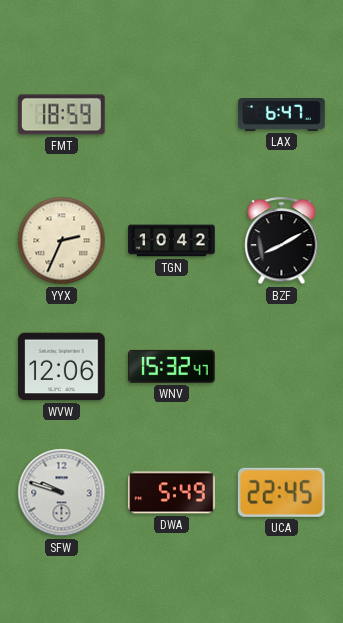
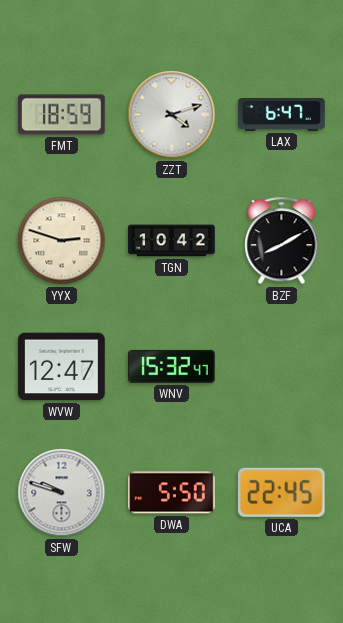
ZZT: none -> 4:12
YYX: 2:34 -> 2:48
WVW: 12:06 -> 12:47
DWA: 5:49 -> 5:50
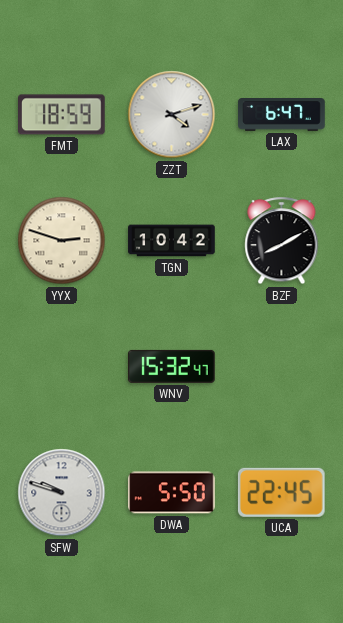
WVW: 12:47 -> none
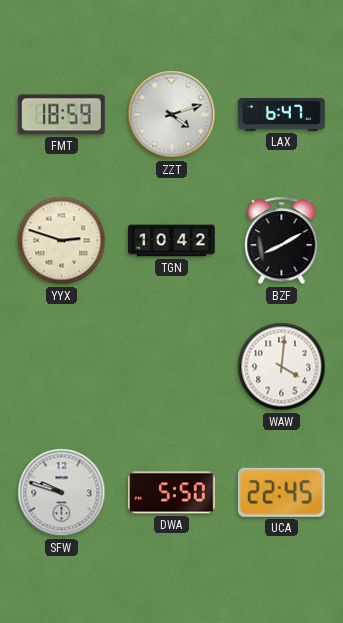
WNV: 15:32 -> none
WAW: none -> 4:01
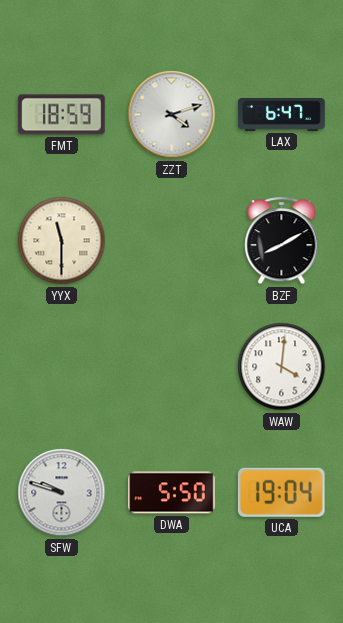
YYX: 2:48 -> 11:30
TGN: 10:42 -> none
UCA: 22:45 -> 19:04
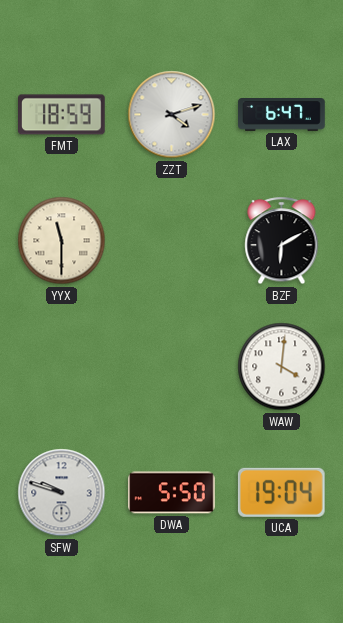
BZF: 8:10 -> 6:10
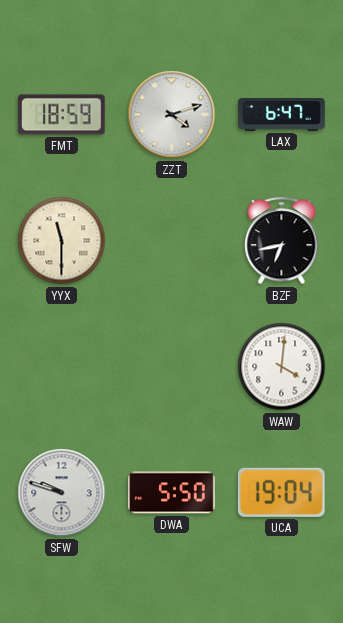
BZF: 6:10 -> 6:43
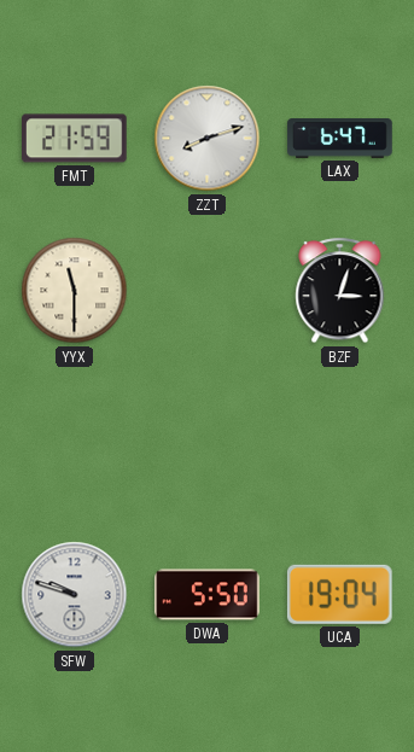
FMT: 18:59 -> 21:59
ZZT: 4:12 -> 8:12
BZF: 6:43 -> 3:03
WAW: 4:01 -> none
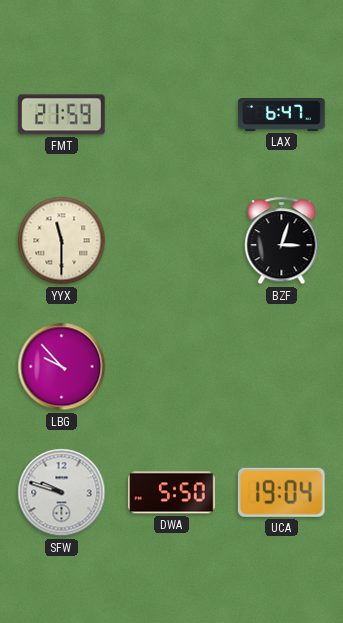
ZZT: 8:12 -> none
LBG: none -> 9:53
